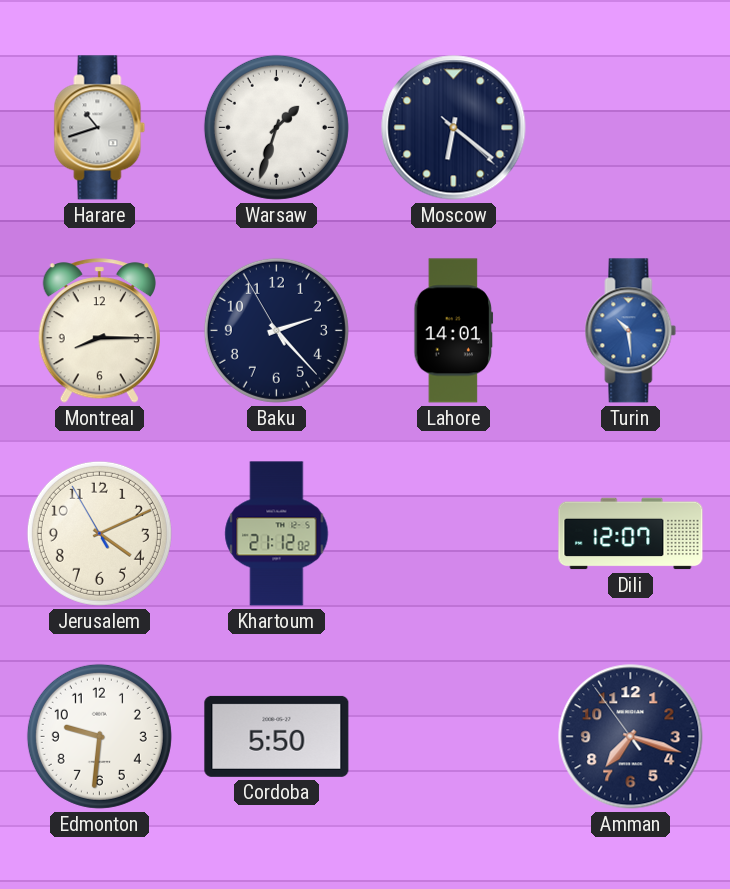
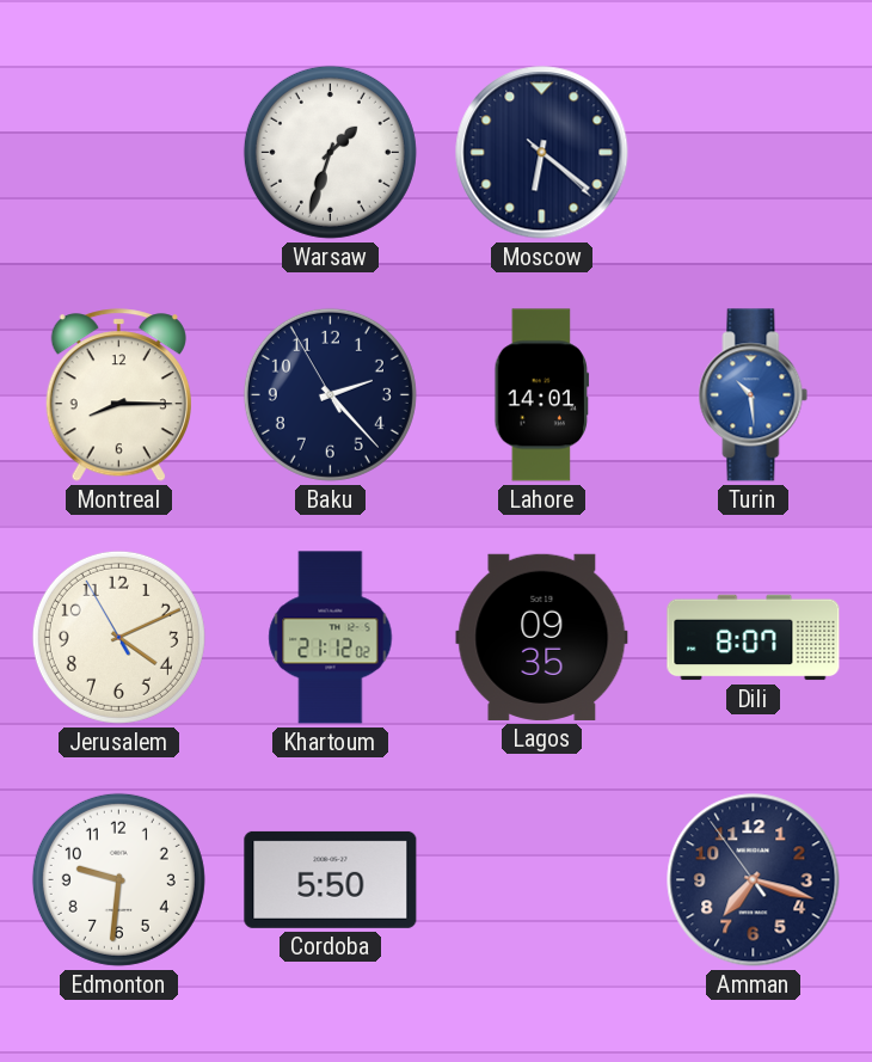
Harare: 10:42 -> none
Lagos: none -> 09:35
Dili: 12:07 -> 8:07
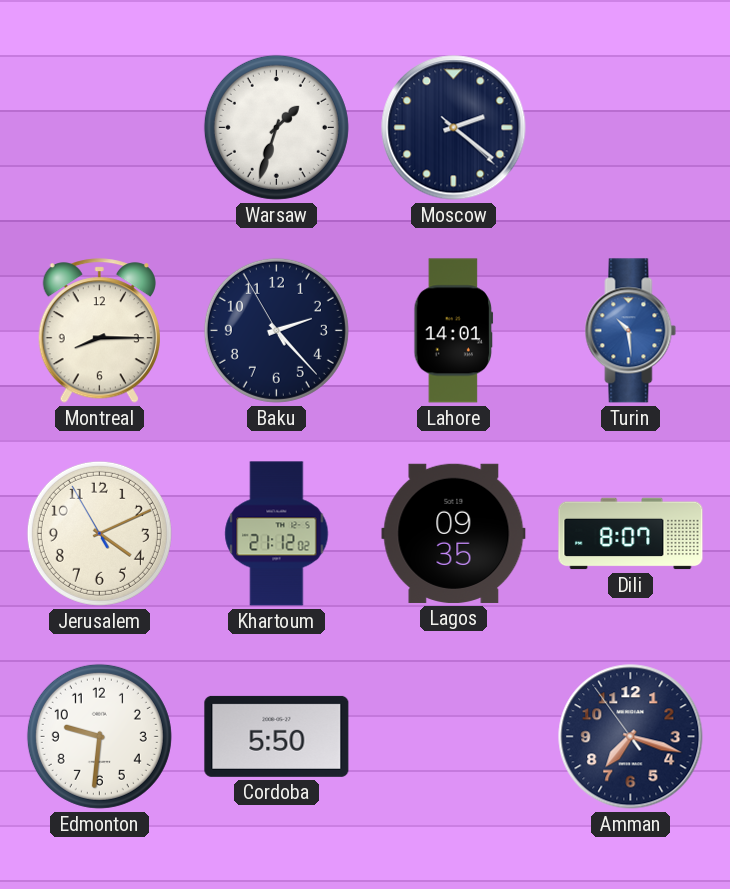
Moscow: 6:21 -> 2:21
